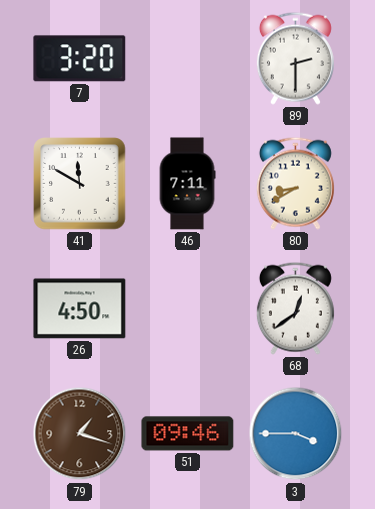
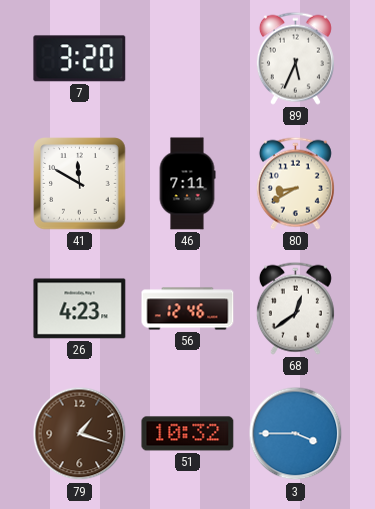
89: 2:30 -> 5:34
26: 4:50 -> 4:23
56: none -> 12:46
51: 09:46 -> 10:32
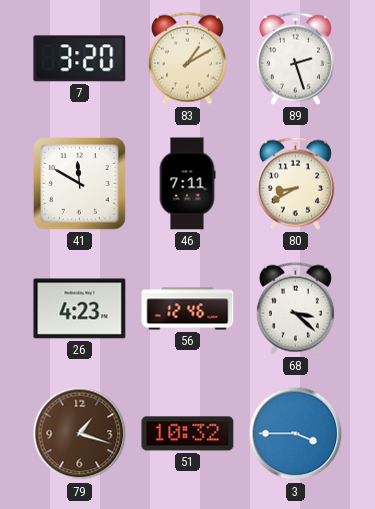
83: none -> 1:10
89: 5:34 -> 2:27
68: 12:39 -> 3:22
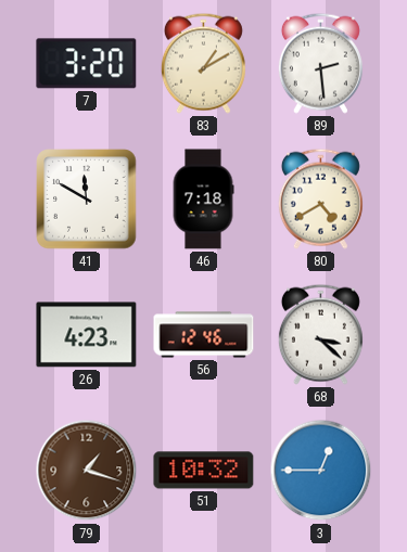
89: 2:27 -> 2:29
46: 7:11 -> 7:18
80: 8:40 -> 4:40
3: 3:45 -> 12:45
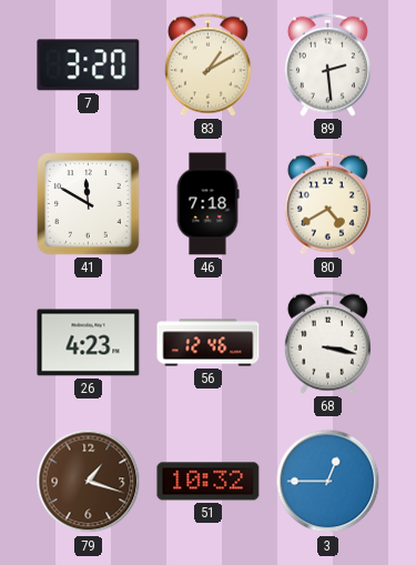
68: 3:22 -> 3:17
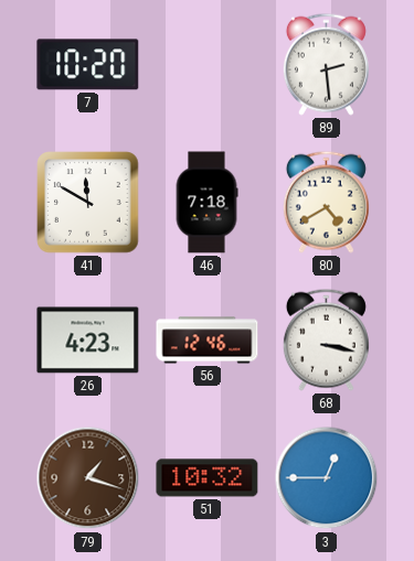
7: 3:20 -> 10:20
83: 1:10 -> none
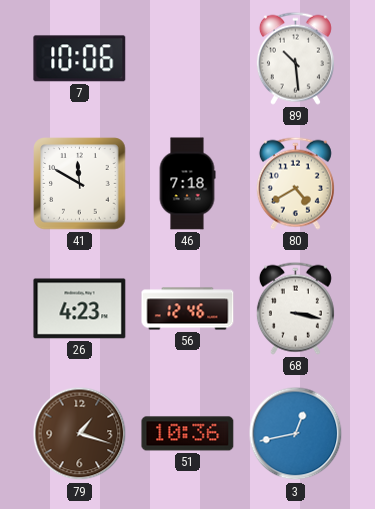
7: 10:20 -> 10:06
89: 2:29 -> 10:29
51: 10:32 -> 10:36
3: 12:45 -> 12:43
